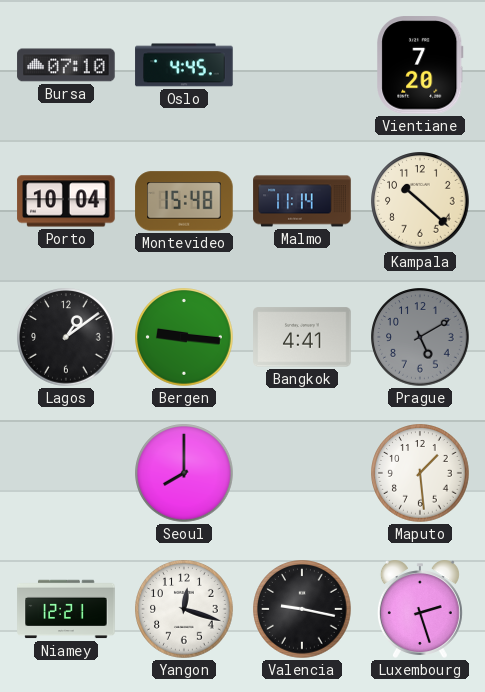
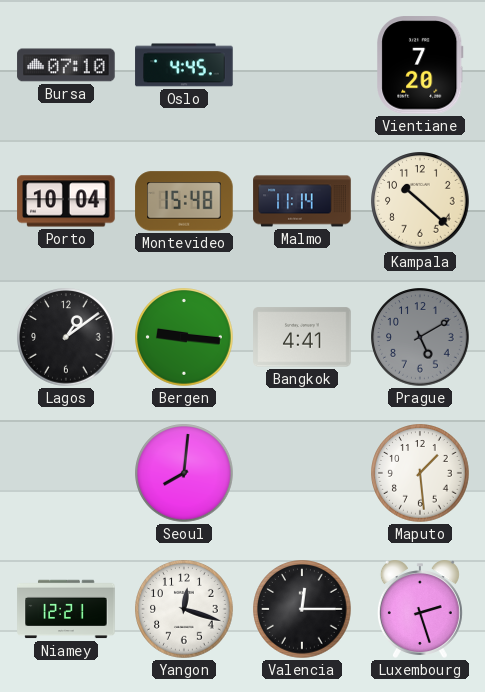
Seoul: 8:00 -> 8:01
Valencia: 9:17 -> 12:15
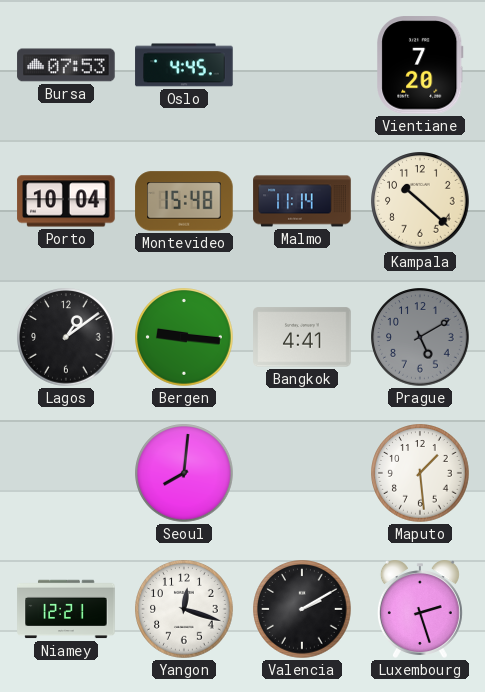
Bursa: 07:10 -> 07:53
Valencia: 12:15 -> 2:10
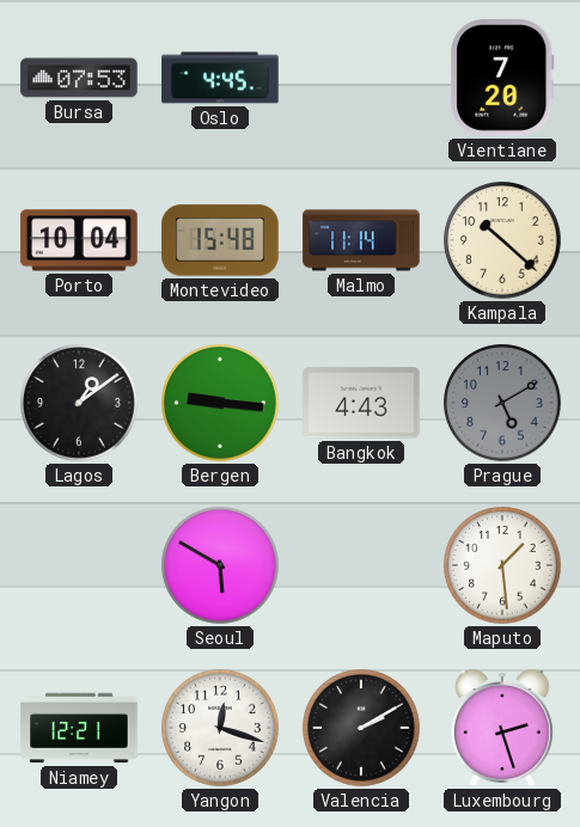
Bangkok: 4:41 -> 4:43
Seoul: 8:01 -> 5:50
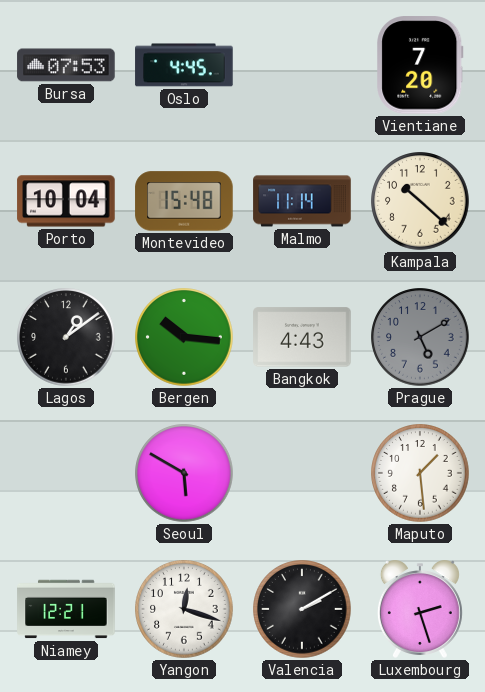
Bergen: 9:16 -> 10:16
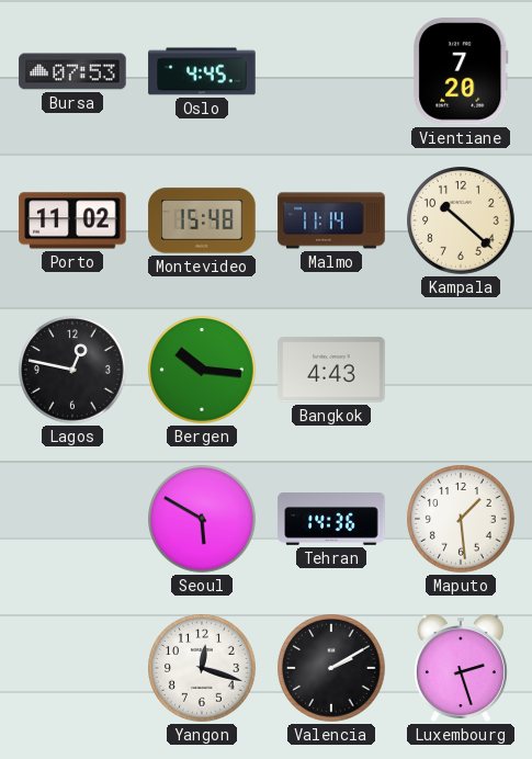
Porto: 10:04 -> 11:02
Lagos: 1:09 -> 12:47
Prague: 5:10 -> none
Tehran: none -> 14:36
Niamey: 12:21 -> none
